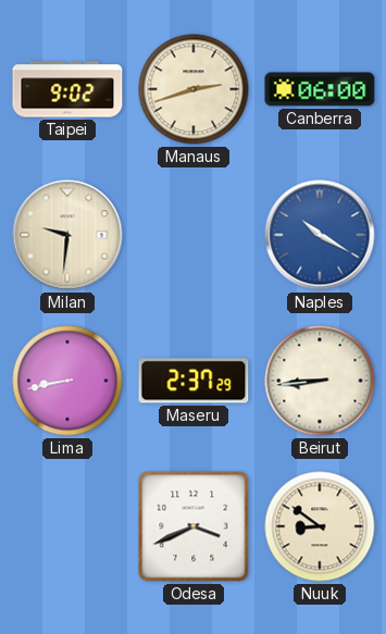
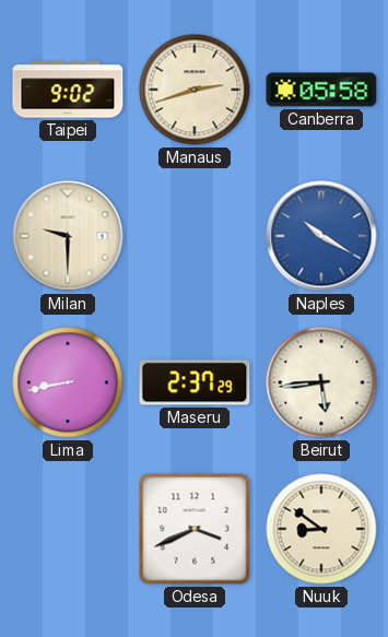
Canberra: 06:00 -> 05:58
Milan: 9:31 -> 9:30
Beirut: 8:44 -> 5:44
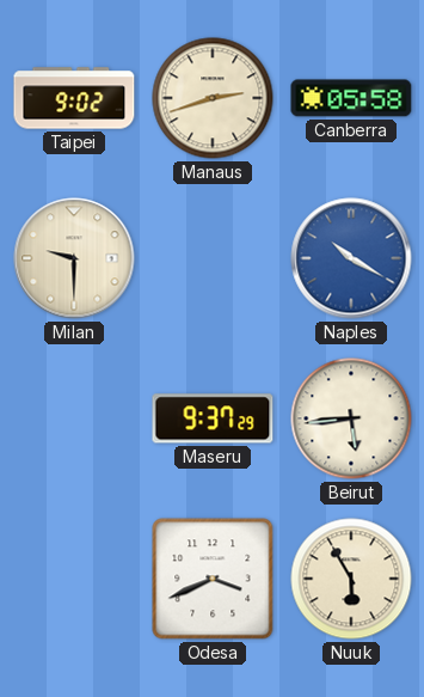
Lima: 8:43 -> none
Maseru: 2:37 -> 9:37
Nuuk: 8:51 -> 5:55
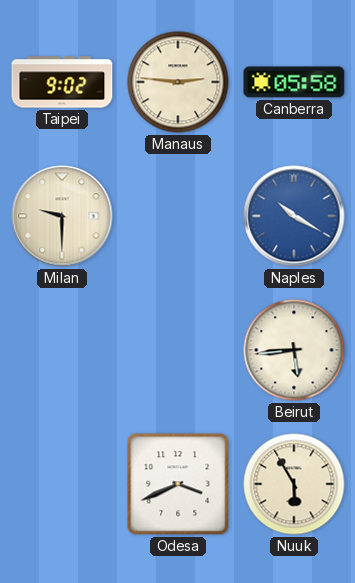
Manaus: 2:42 -> 2:46
Maseru: 9:37 -> none
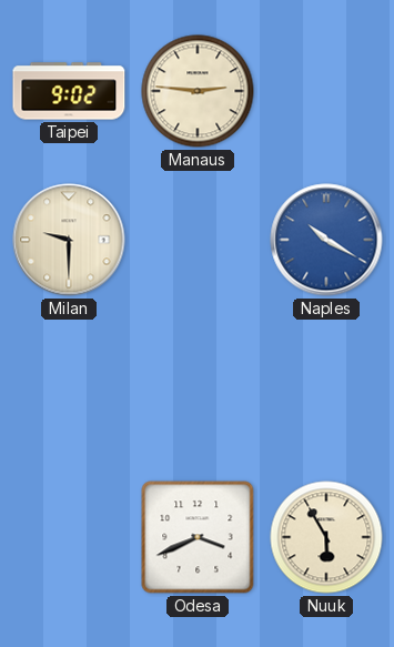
Canberra: 05:58 -> none
Beirut: 5:44 -> none
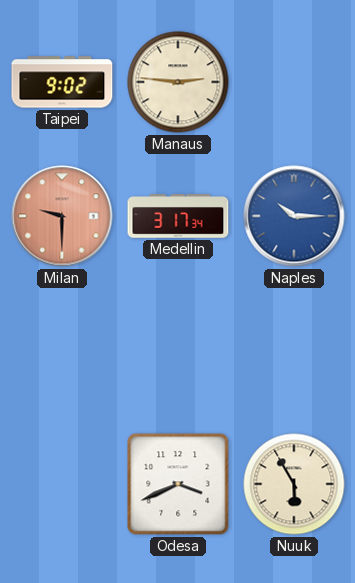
Milan dial: cream -> salmon
Medellin: none -> 3:17
Naples: 10:20 -> 10:15
